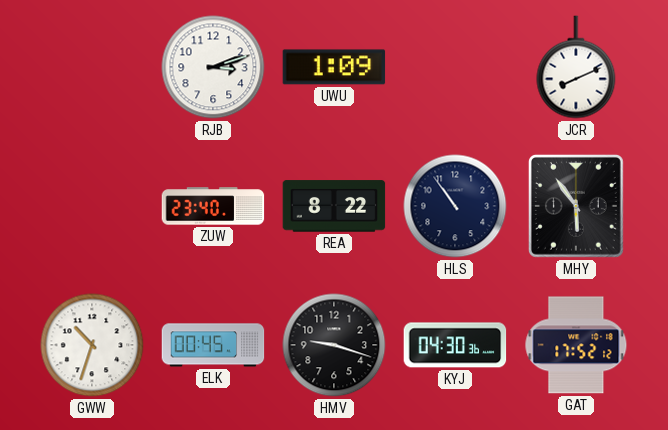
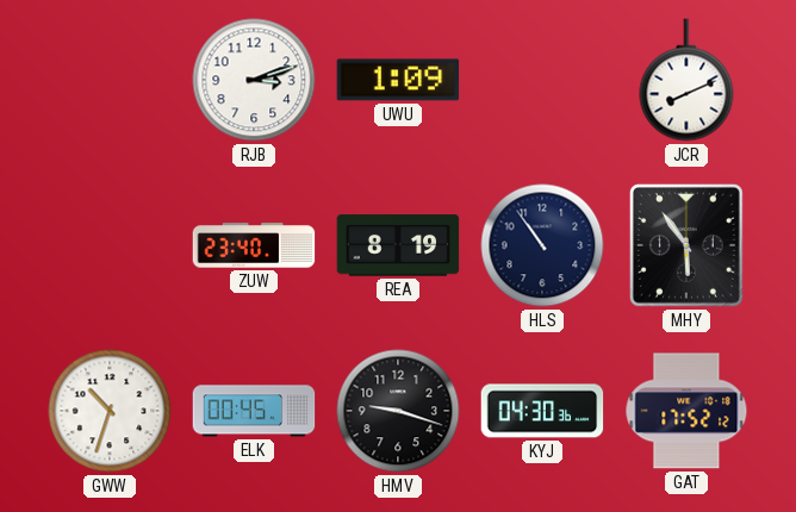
REA: 8:22 -> 8:19
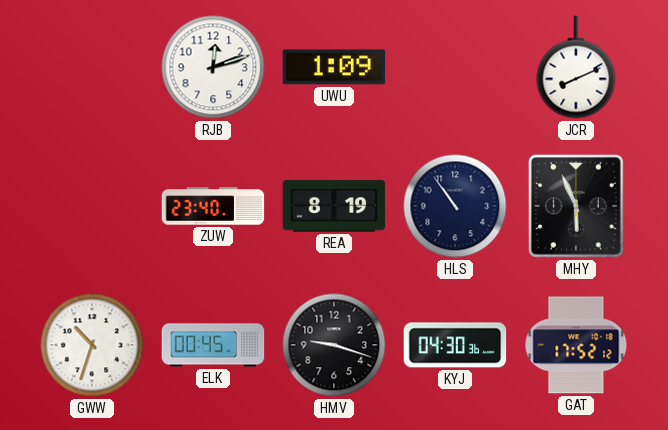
RJB: 3:12 -> 12:12
MHY: 5:54 -> 5:56
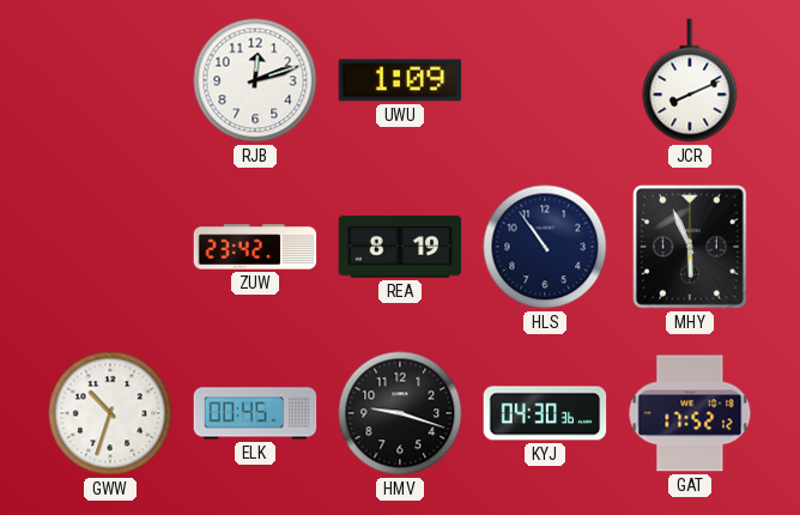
ZUW: 23:40 -> 23:42
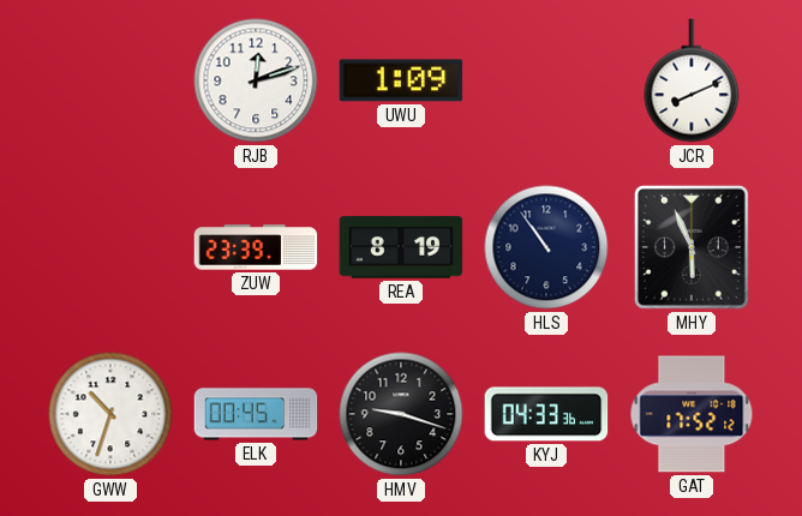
ZUW: 23:42 -> 23:39
KYJ: 04:30 -> 04:33
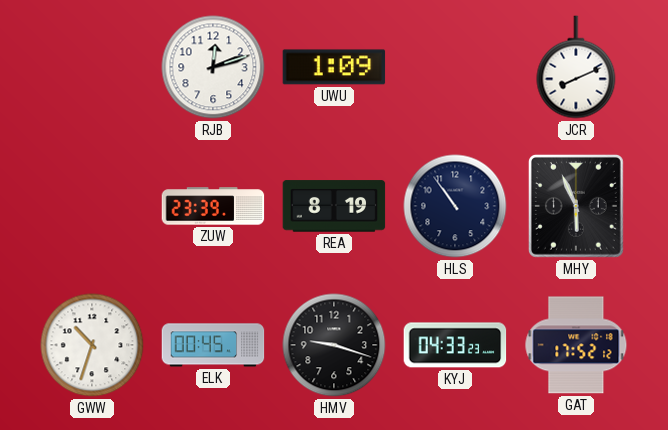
KYJ: 04:33:36 -> 04:33:23
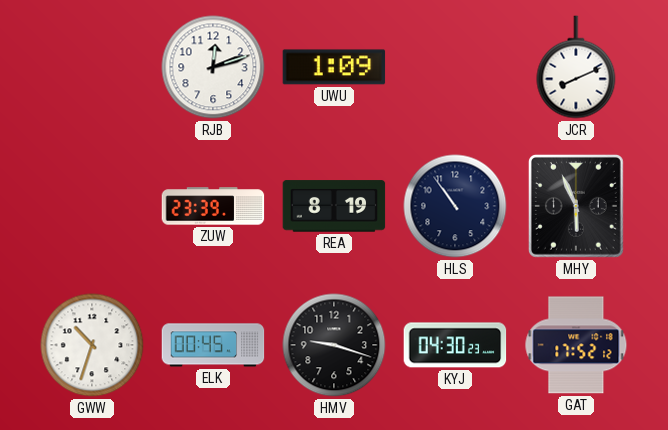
KYJ: 04:33 -> 04:30
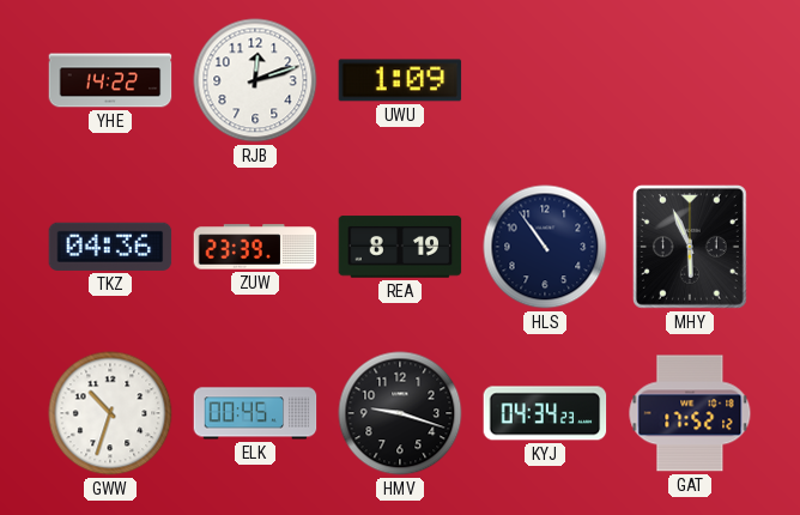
YHE: none -> 14:22
JCR: 8:11 -> none
TKZ: none -> 04:36
KYJ: 04:30 -> 04:34
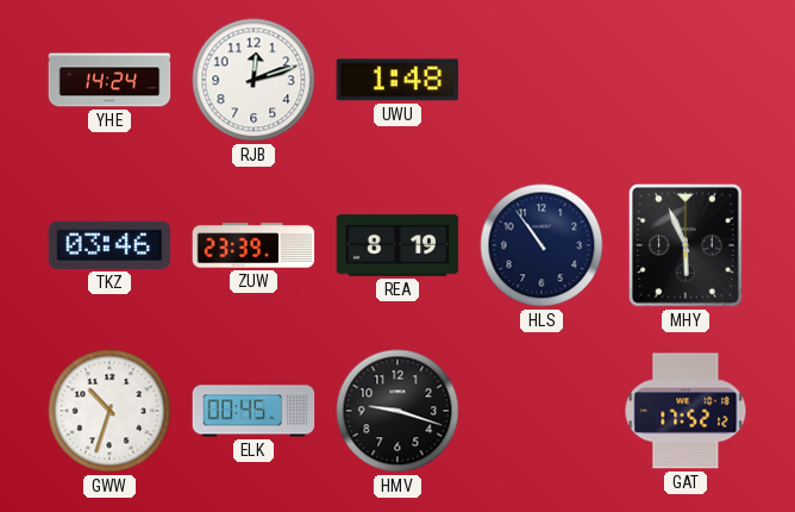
YHE: 14:22 -> 14:24
UWU: 1:09 -> 1:48
TKZ: 04:36 -> 03:46
KYJ: 04:34 -> none
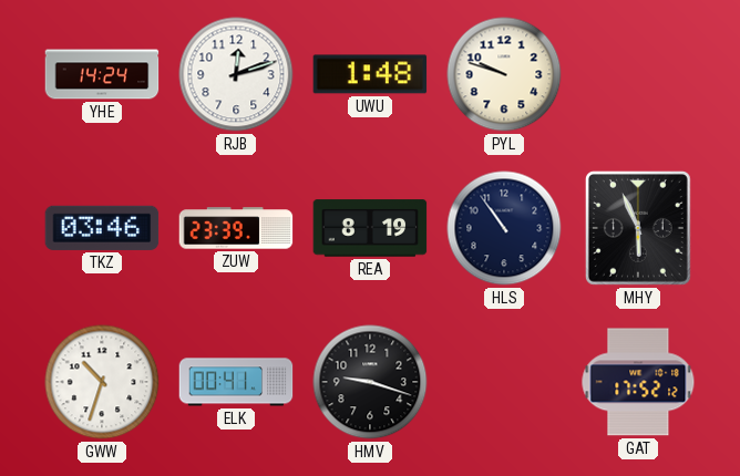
PYL: none -> 9:48
ELK: 00:45 -> 00:41
